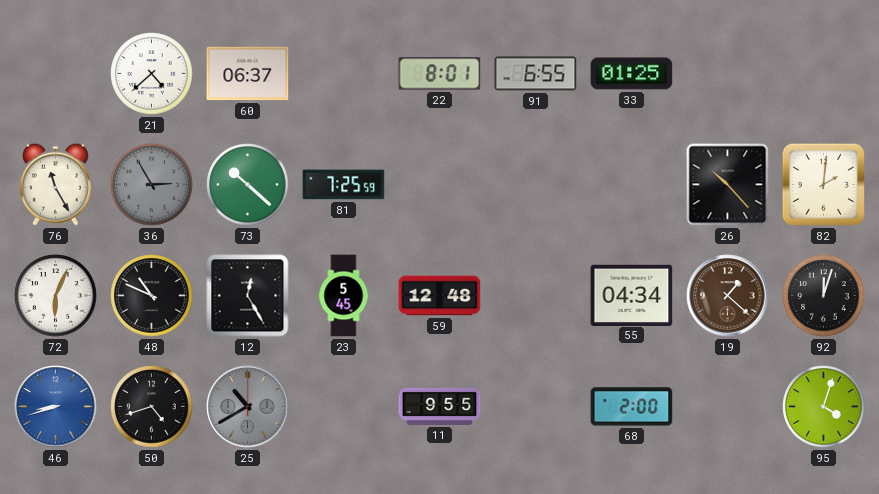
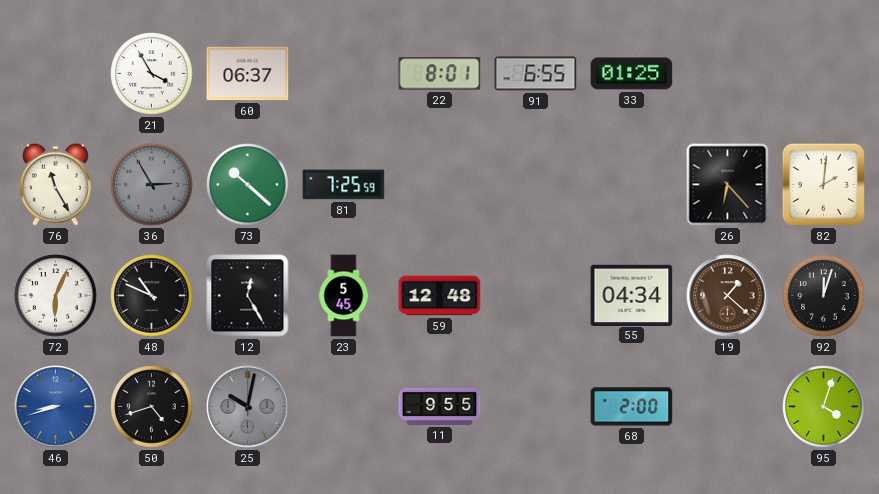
21: 4:38 -> 3:55
26: 10:23 -> 6:23
25: 10:40 -> 10:02
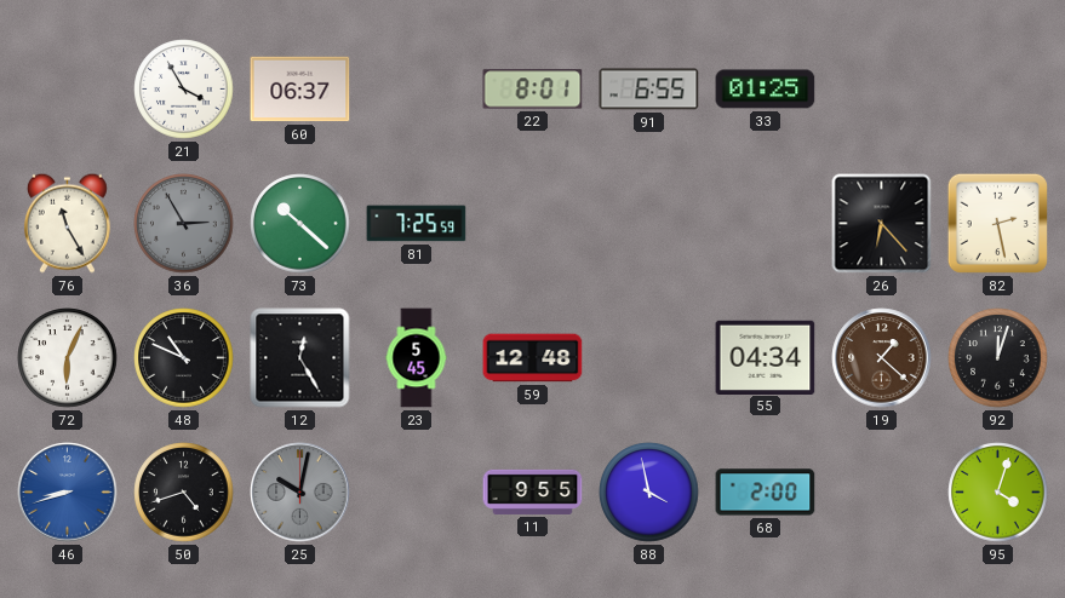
82: 2:01 -> 2:28
88: none -> 3:58
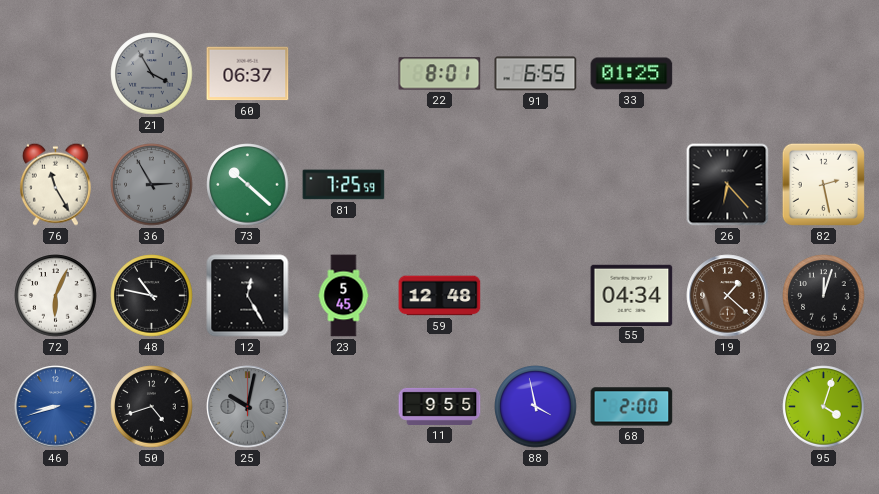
21 dial: white -> grey
48: 10:49 -> 10:47
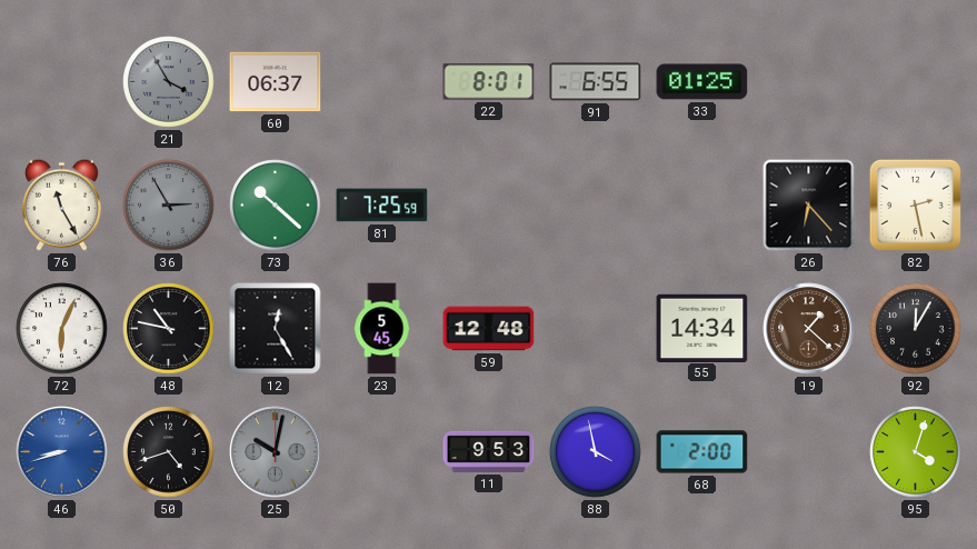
55: 04:34 -> 14:34
92: 12:03 -> 12:05
11: 9:55 -> 9:53
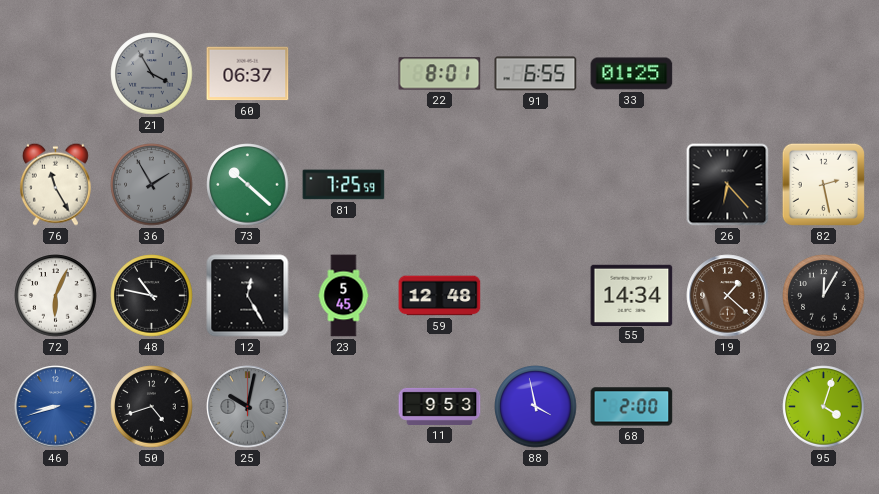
36: 2:55 -> 1:55
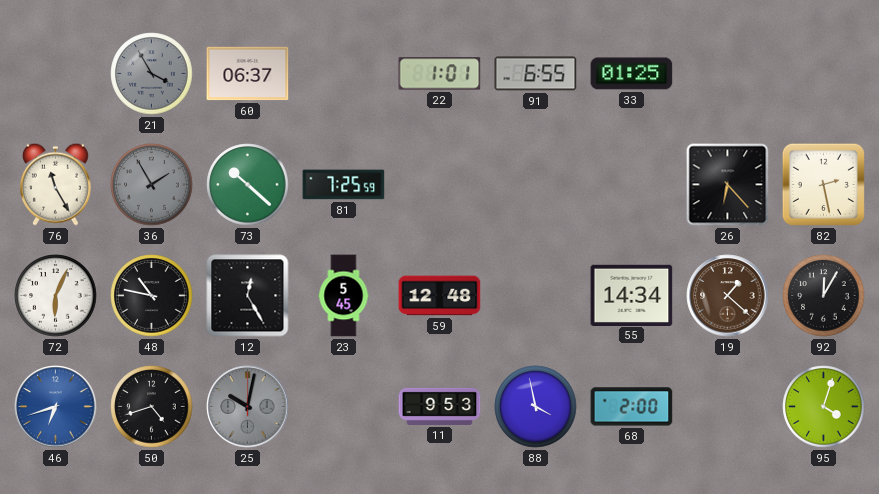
22: 8:01 -> 1:01
46: 8:42 -> 6:42
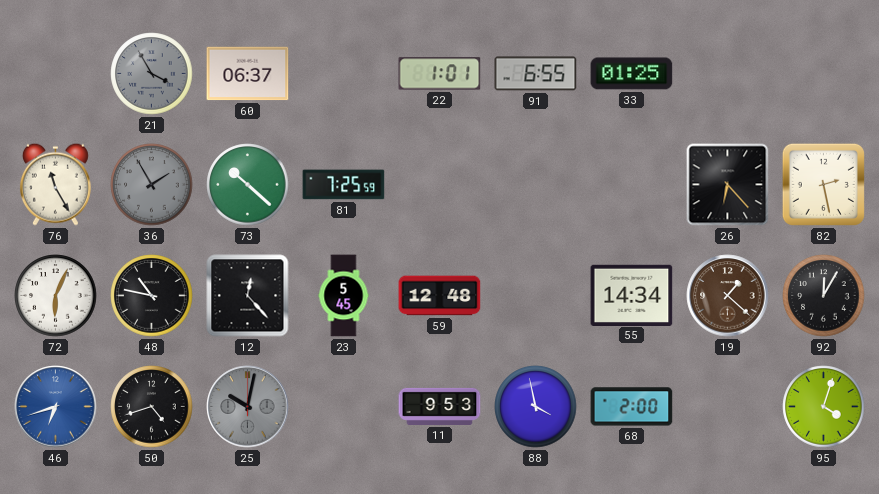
12: 12:25 -> 12:23
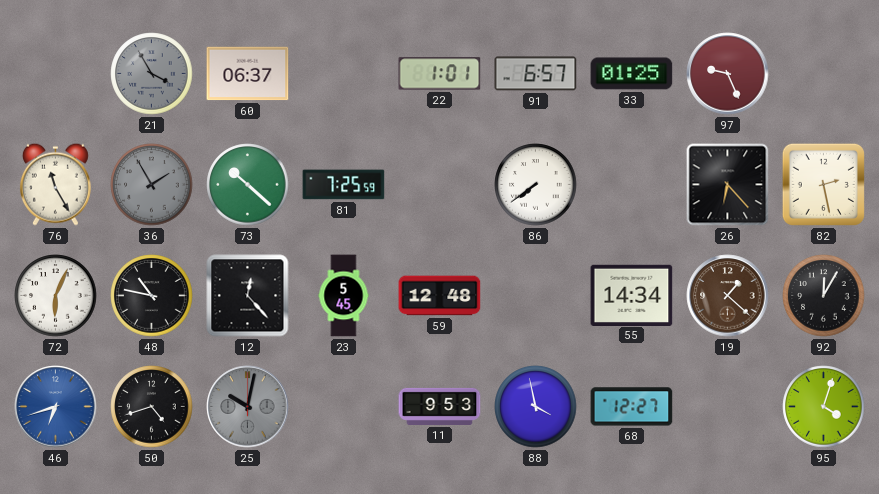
91: 6:55 -> 6:57
97: none -> 9:26
86: none -> 7:39
68: 2:00 -> 12:27
